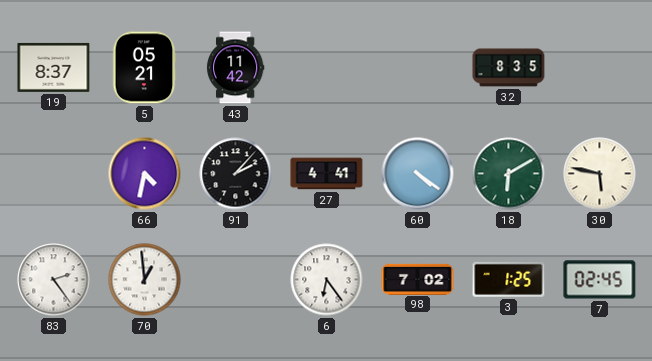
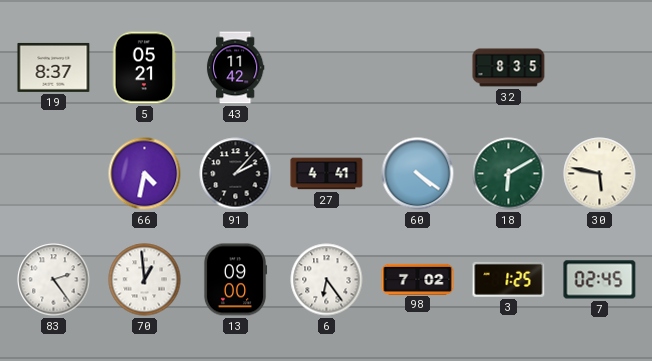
13: none -> 09:00
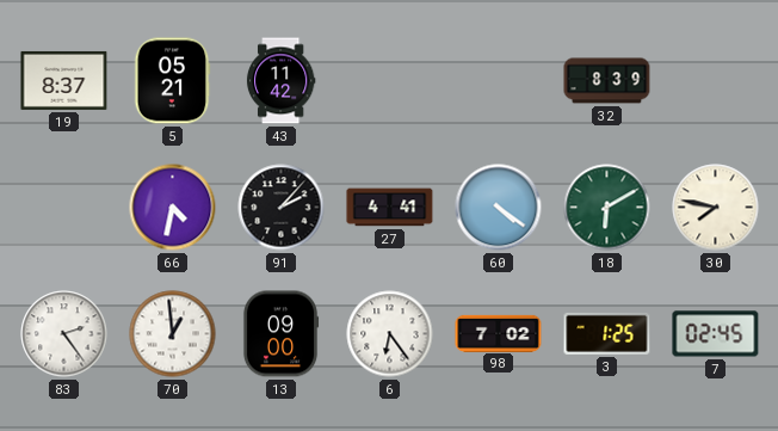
32: 8:35 -> 8:39
30: 5:47 -> 7:47
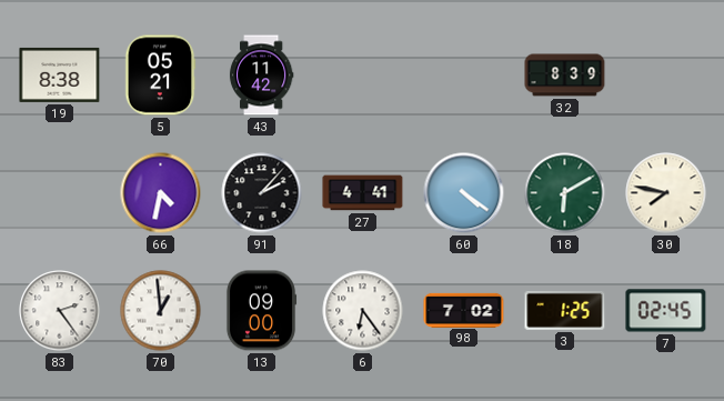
19: 8:37 -> 8:38
